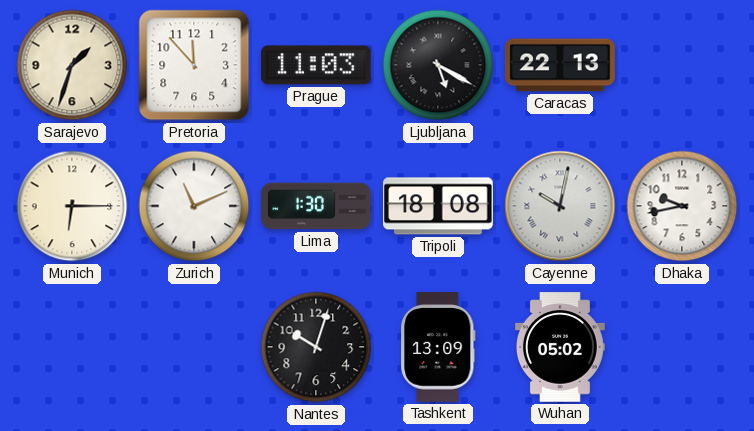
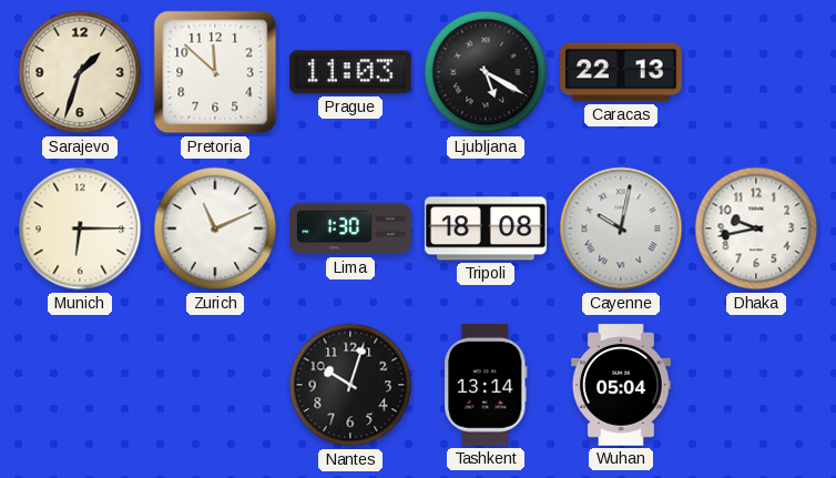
Pretoria: 11:53 -> 11:52
Tashkent: 13:09 -> 13:14
Wuhan: 05:02 -> 05:04
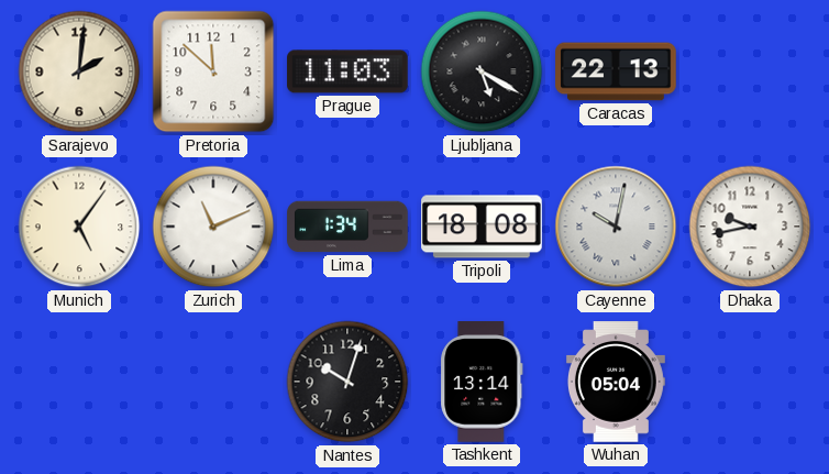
Sarajevo: 1:33 -> 2:01
Munich: 6:15 -> 5:06
Lima: 1:30 -> 1:34
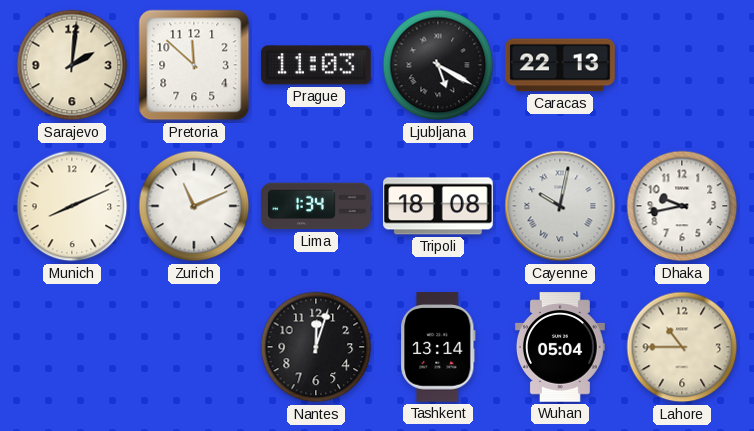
Munich: 5:06 -> 8:11
Nantes: 10:03 -> 12:03
Lahore: none -> 10:45
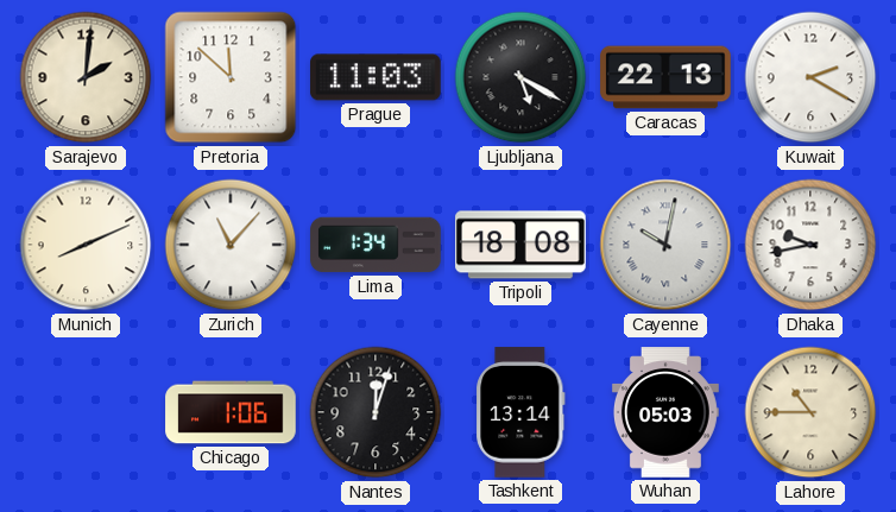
Kuwait: none -> 2:20
Zurich: 11:11 -> 11:07
Chicago: none -> 1:06
Wuhan: 05:04 -> 05:03
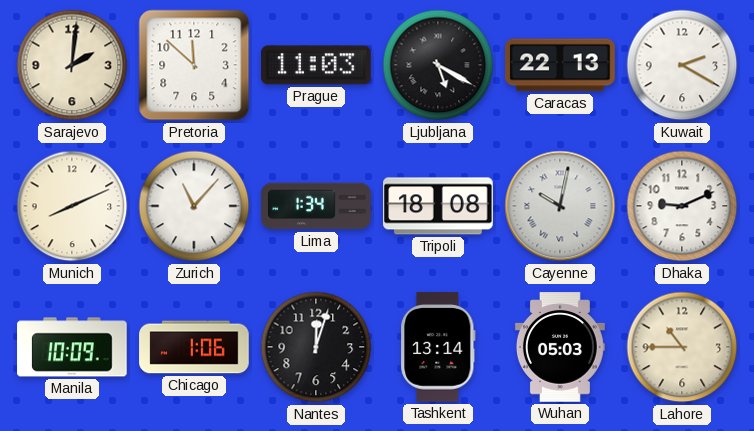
Dhaka: 9:43 -> 9:11
Manila: none -> 10:09
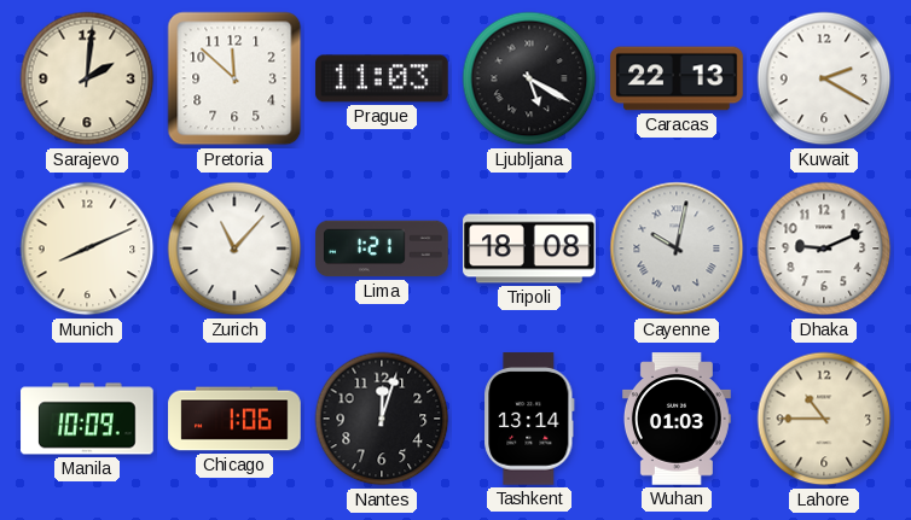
Lima: 1:34 -> 1:21
Wuhan: 05:03 -> 01:03
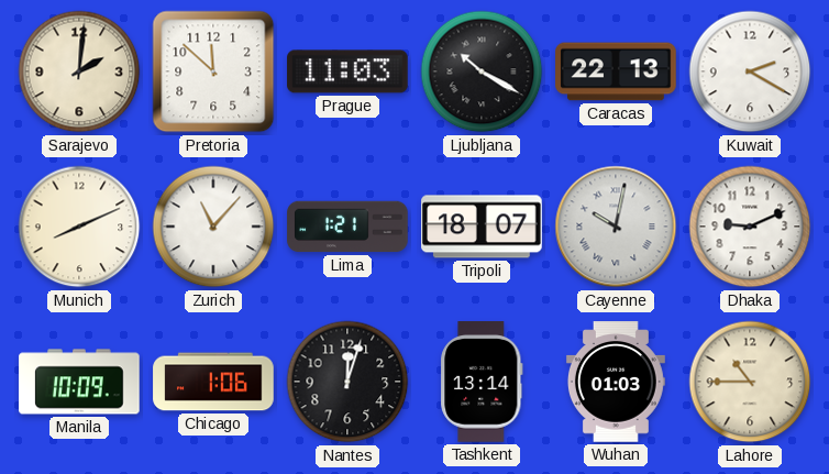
Ljubljana: 5:20 -> 10:20
Tripoli: 18:08 -> 18:07
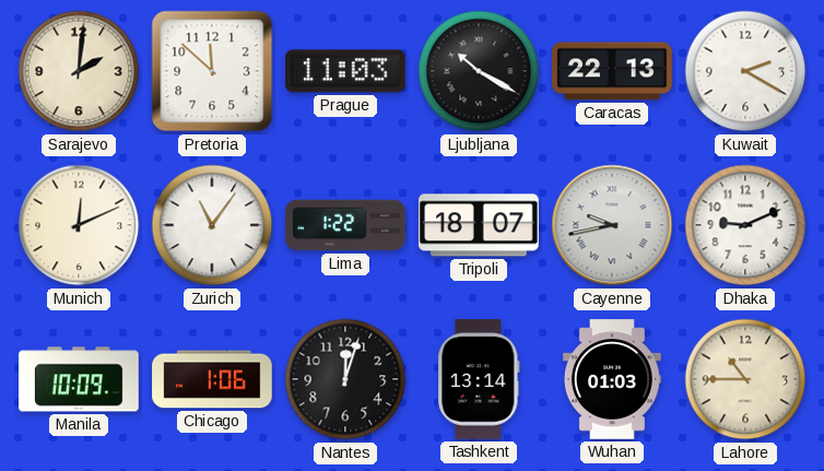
Munich: 8:11 -> 12:11
Zurich: 11:07 -> 11:06
Lima: 1:21 -> 1:22
Cayenne: 10:02 -> 9:43
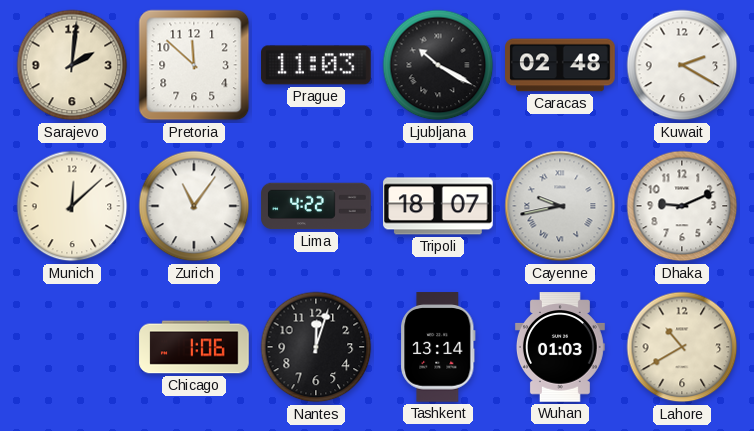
Caracas: 22:13 -> 02:48
Munich: 12:11 -> 12:08
Lima: 1:22 -> 4:22
Manila: 10:09 -> none
Lahore: 10:45 -> 10:40
